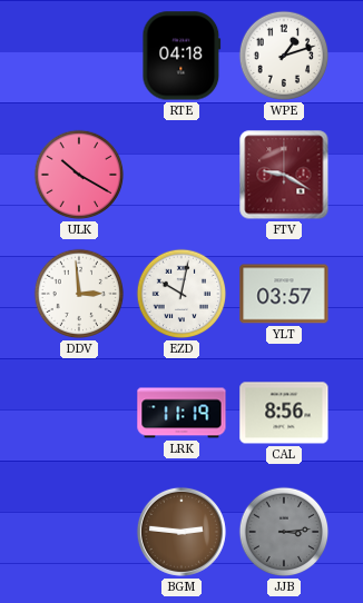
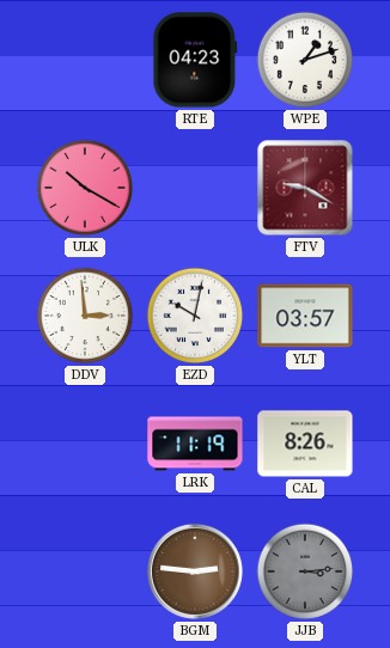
RTE: 04:18 -> 04:23
CAL: 8:56 -> 8:26
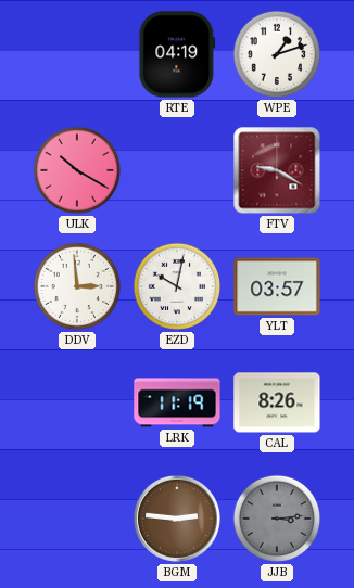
RTE: 04:23 -> 04:19
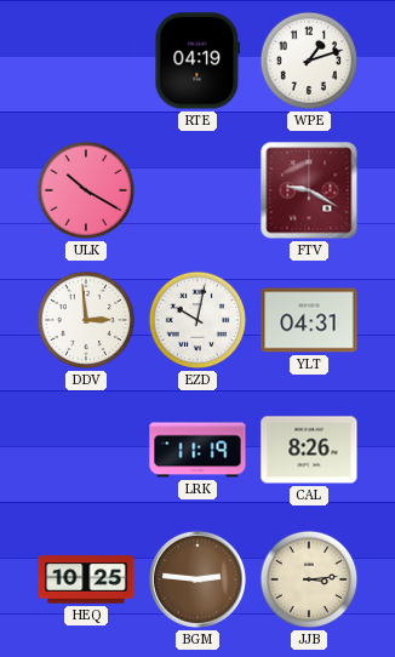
YLT: 03:57 -> 04:31
HEQ: none -> 10:25
JJB dial: grey -> cream
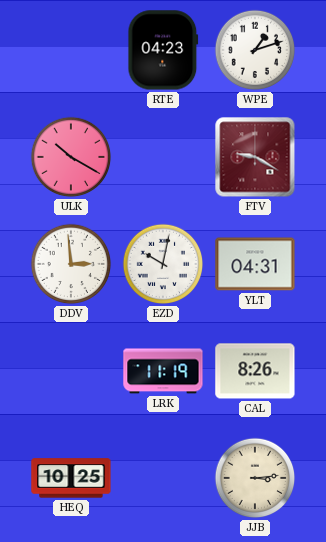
RTE: 04:19 -> 04:23
BGM: 2:46 -> none
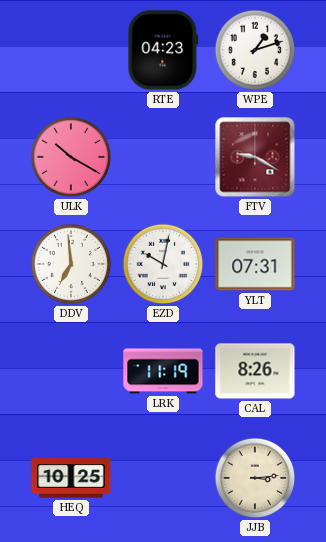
DDV: 2:59 -> 6:59
YLT: 04:31 -> 07:31
